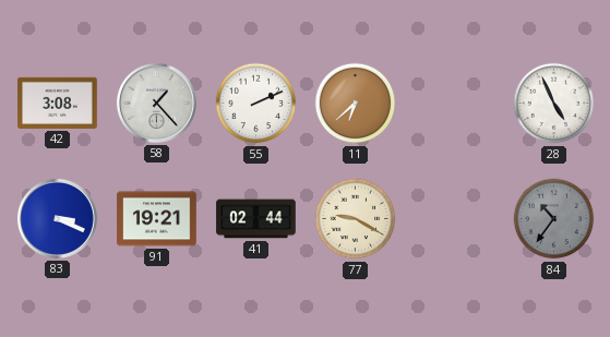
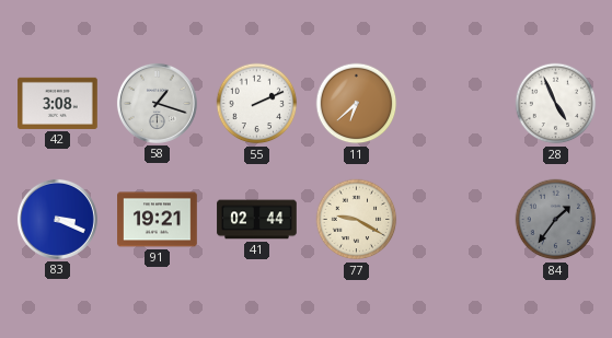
58: 1:23 -> 1:18
84: 10:36 -> 1:36
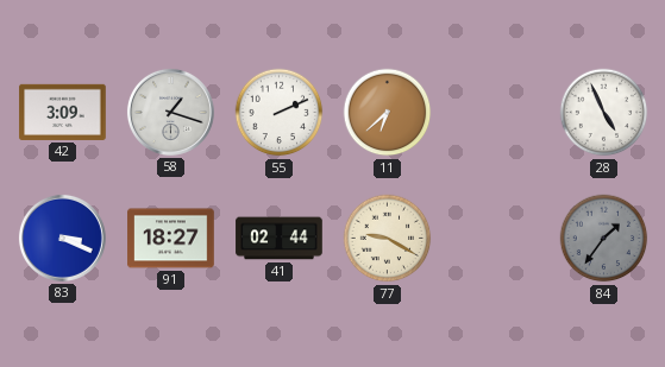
42: 3:08 -> 3:09
91: 19:21 -> 18:27
